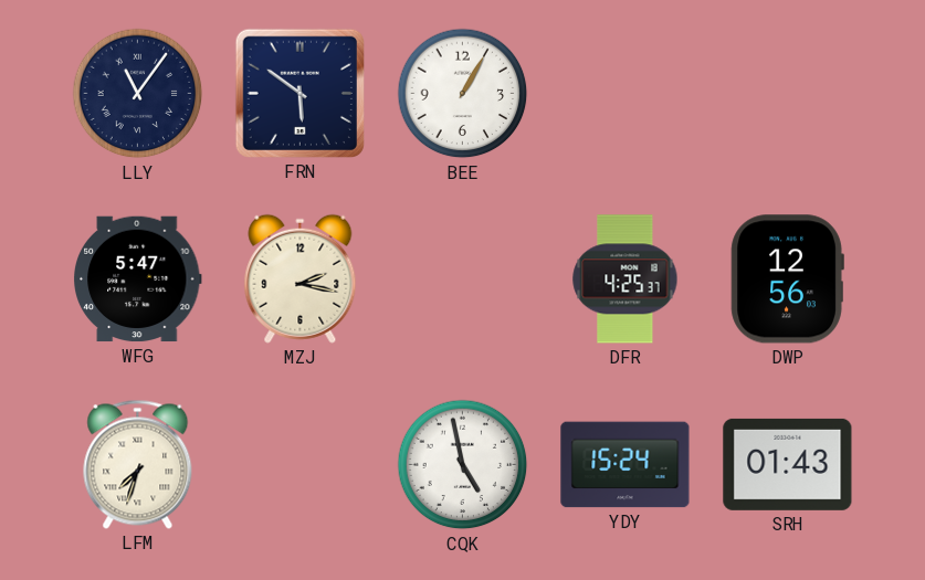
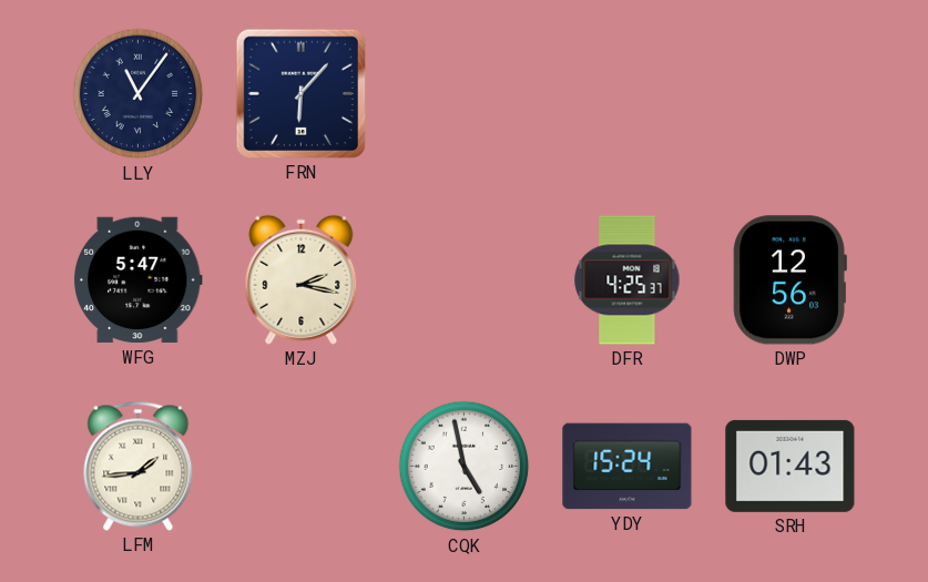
FRN: 5:51 -> 6:07
BEE: 1:05 -> none
LFM: 7:33 -> 1:44
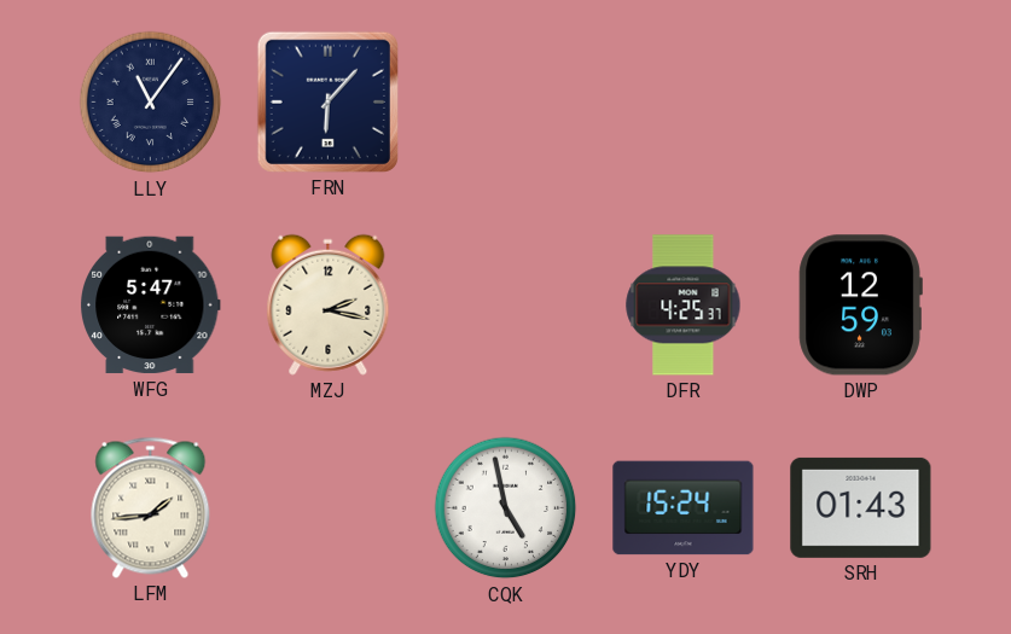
DWP: 12:56 -> 12:59
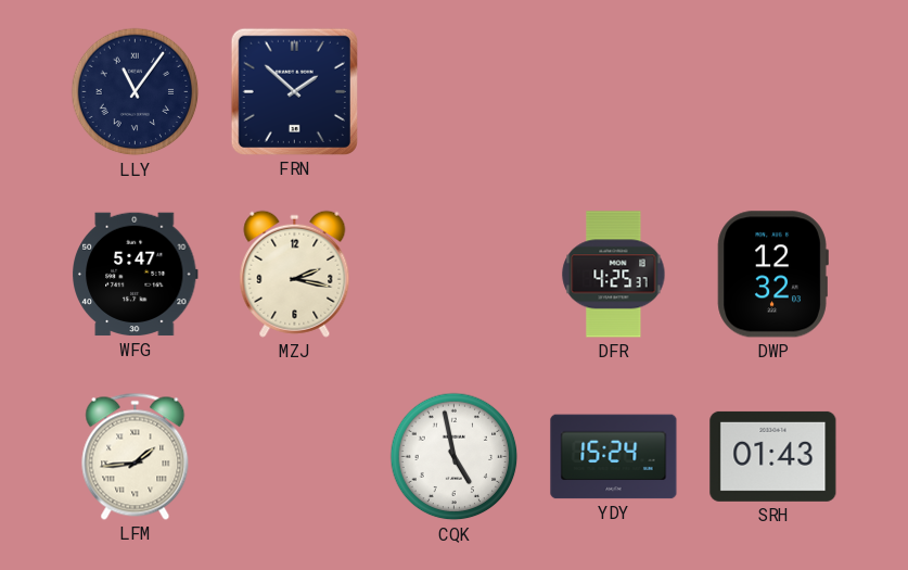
FRN: 6:07 -> 1:52
DWP: 12:59 -> 12:32
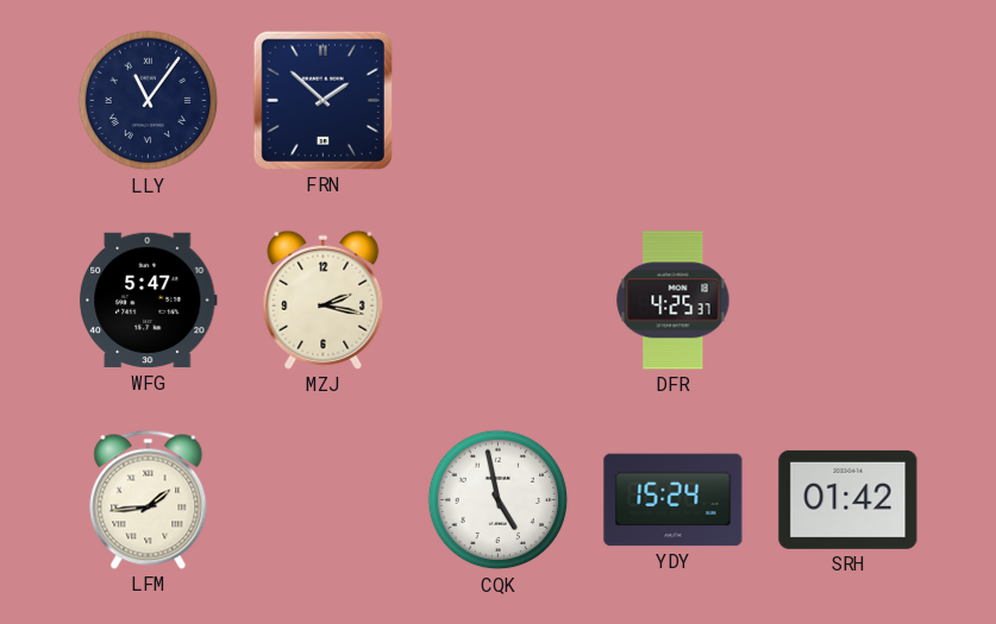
DWP: 12:32 -> none
SRH: 01:43 -> 01:42
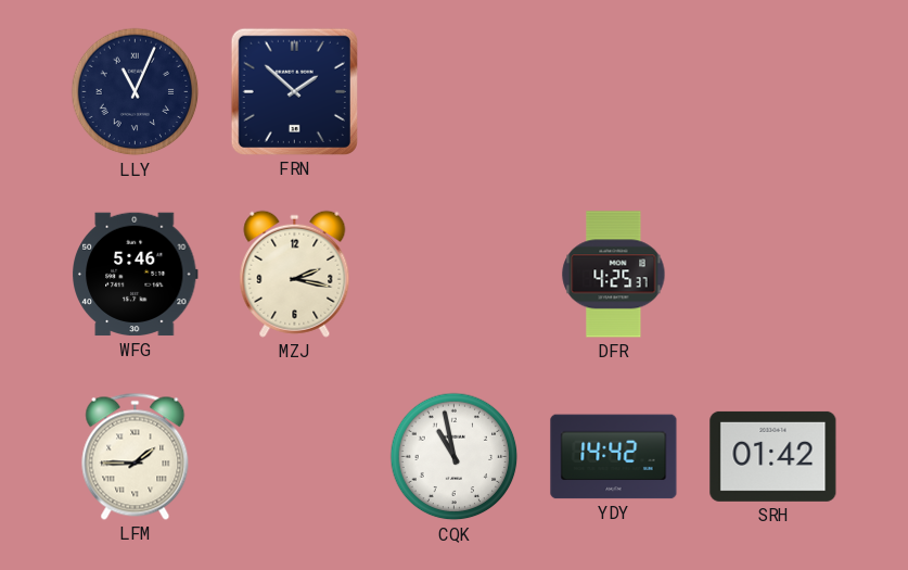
LLY: 11:06 -> 11:04
WFG: 5:47 -> 5:46
LFM: 1:44 -> 1:45
CQK: 4:58 -> 10:58
YDY: 15:24 -> 14:42
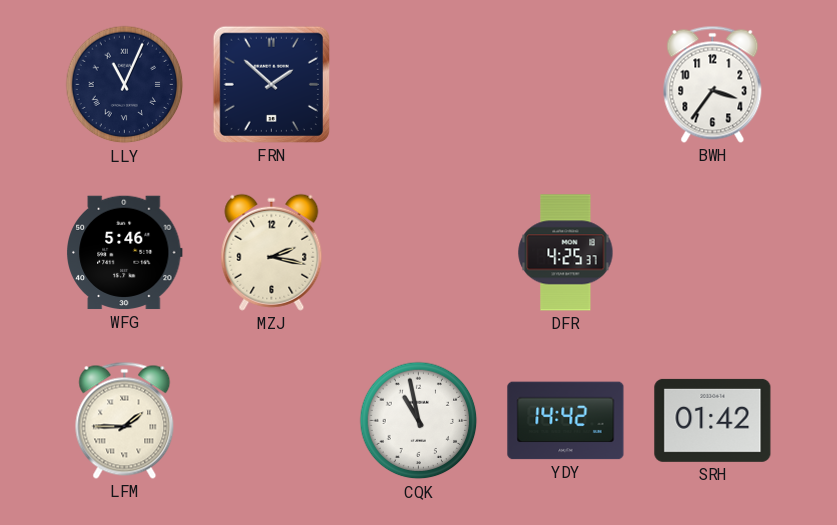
BWH: none -> 3:36
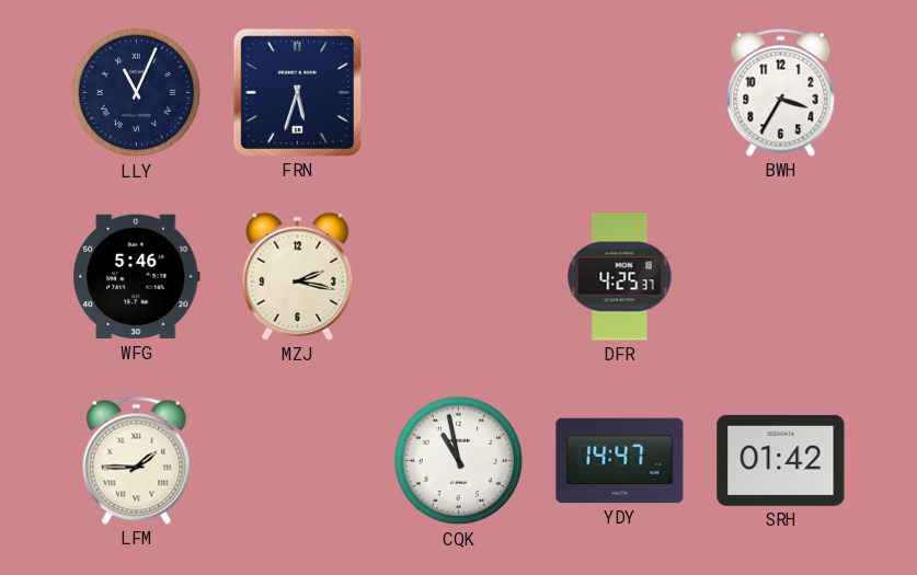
FRN: 1:52 -> 5:33
BWH: 3:36 -> 3:35
YDY: 14:42 -> 14:47
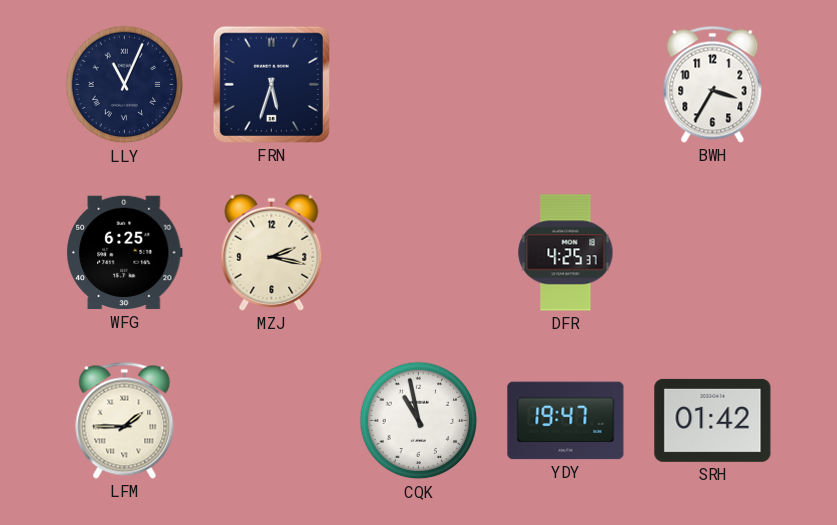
WFG: 5:46 -> 6:25
YDY: 14:47 -> 19:47
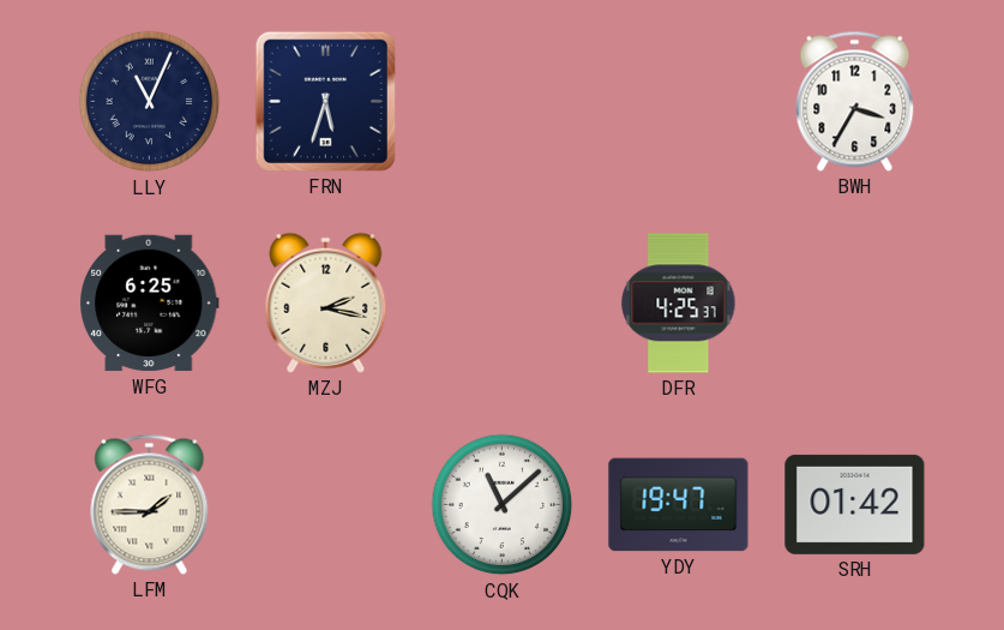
CQK: 10:58 -> 11:08
